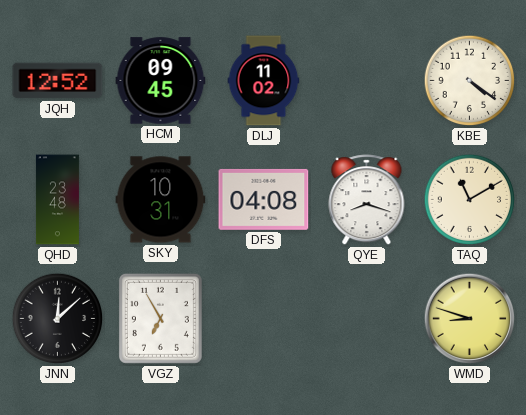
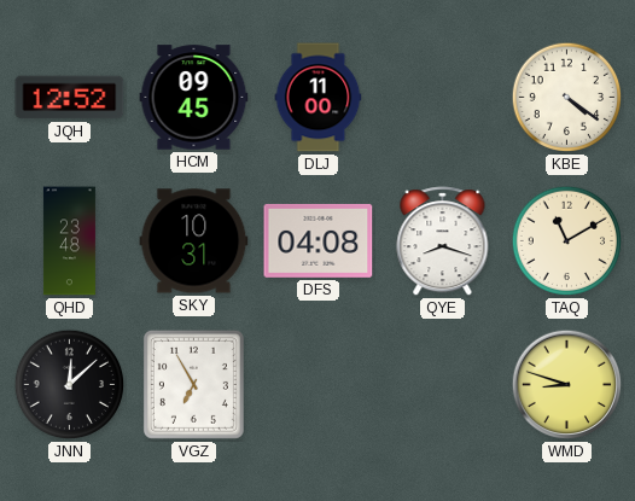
DLJ: 11:02 -> 11:00
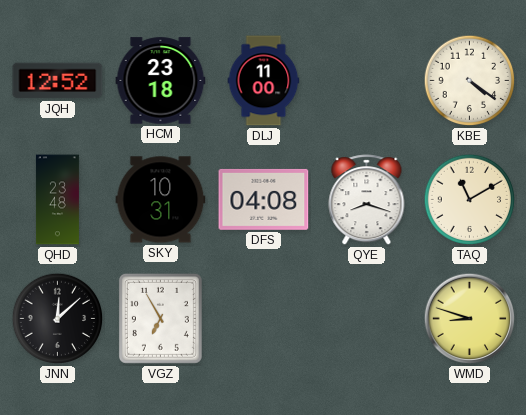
HCM: 09:45 -> 23:18
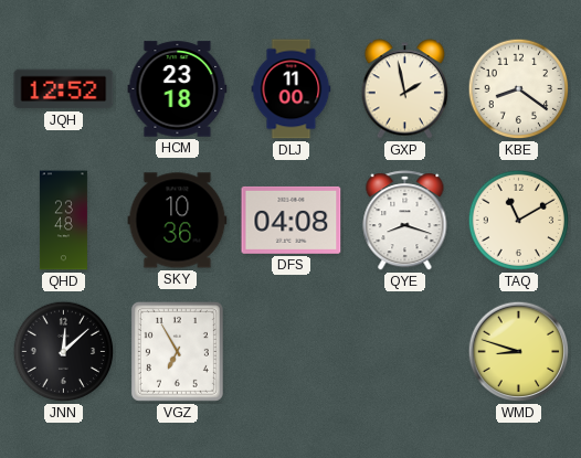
GXP: none -> 1:58
KBE: 4:21 -> 8:21
SKY: 10:31 -> 10:36
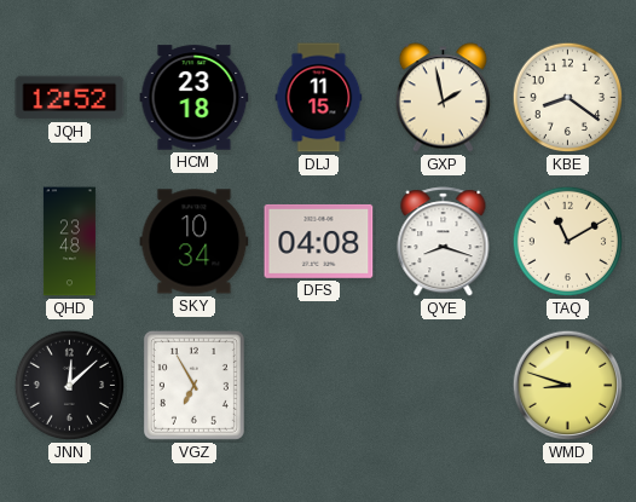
DLJ: 11:00 -> 11:15
SKY: 10:36 -> 10:34
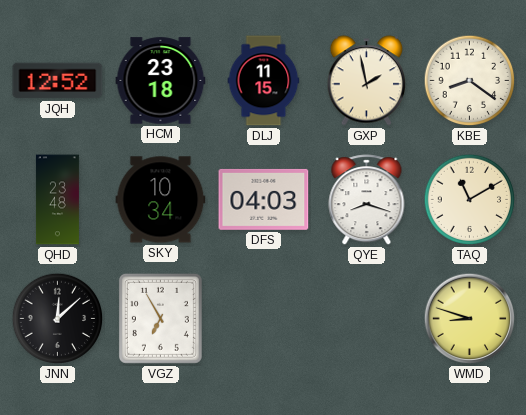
DFS: 04:08 -> 04:03
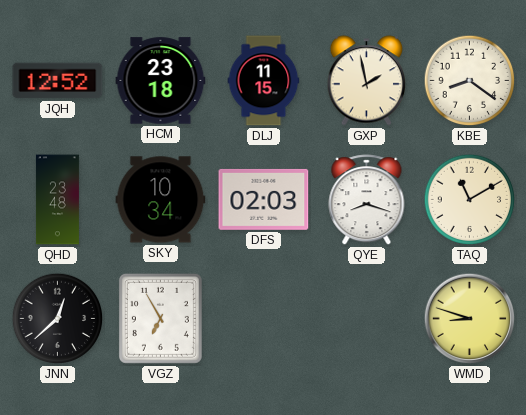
DFS: 04:03 -> 02:03
JNN: 12:08 -> 12:38
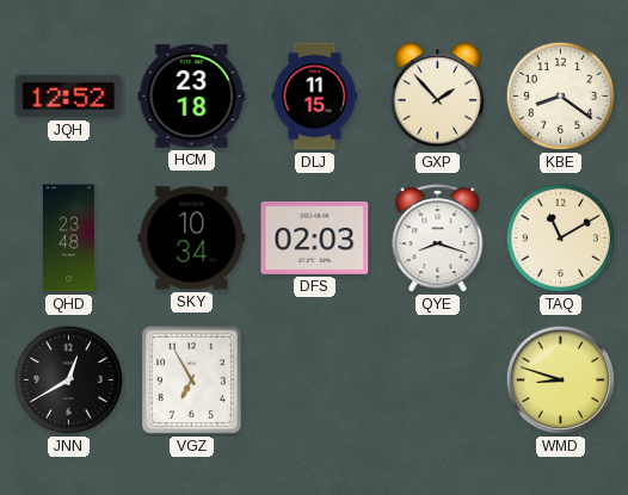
GXP: 1:58 -> 1:53
JNN: 12:38 -> 12:40
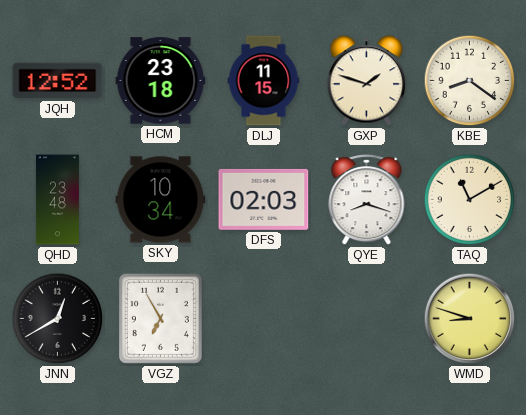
GXP: 1:53 -> 1:48
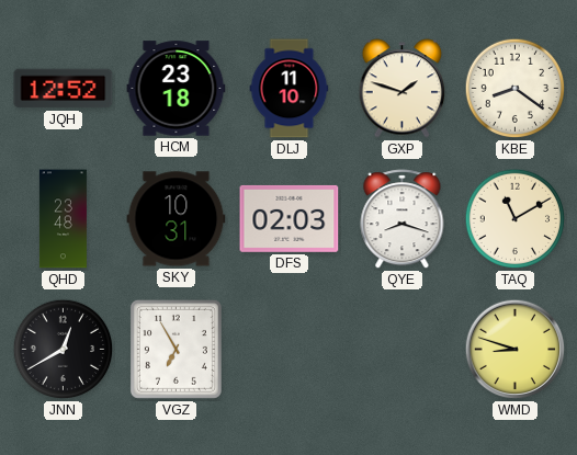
DLJ: 11:15 -> 11:10
SKY: 10:34 -> 10:31
